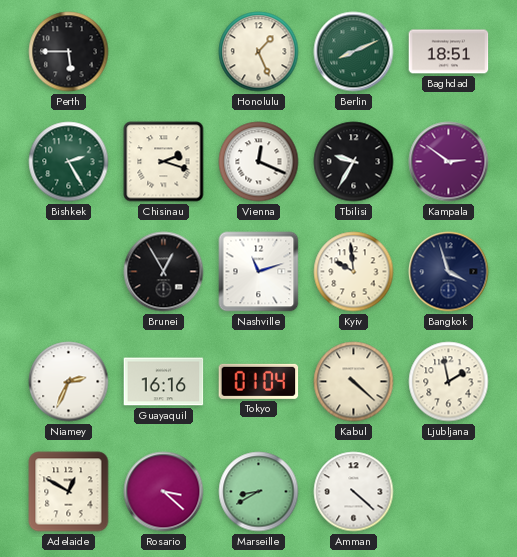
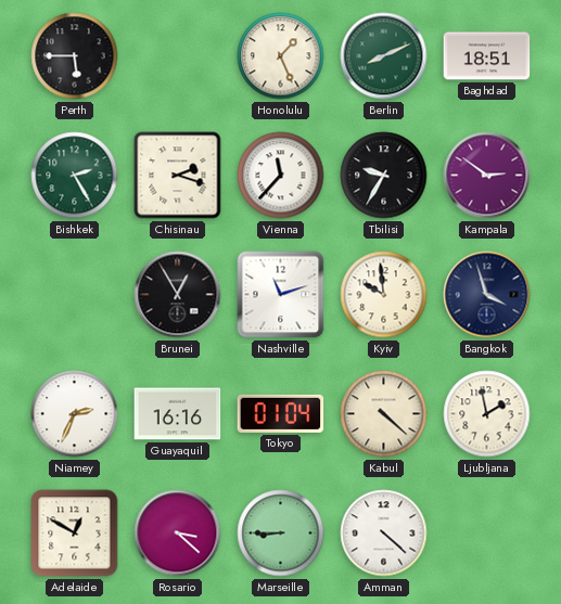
Vienna: 12:19 -> 11:37
Marseille: 8:40 -> 8:45
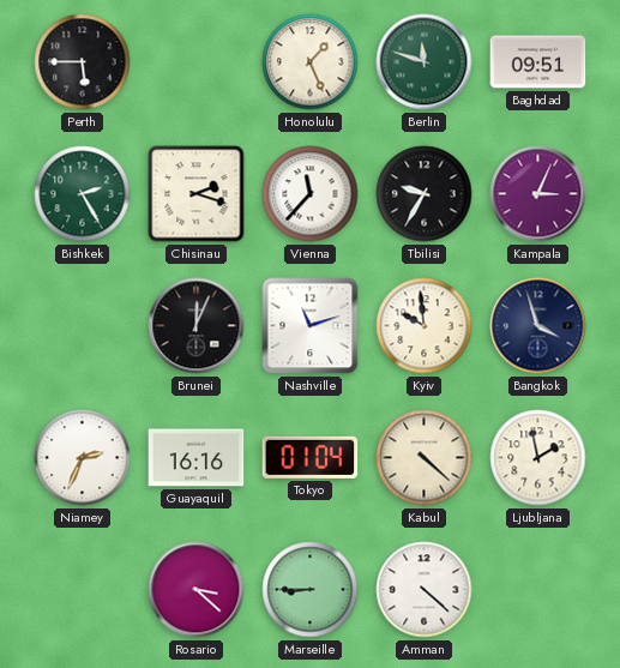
Berlin: 8:11 -> 11:48
Baghdad: 18:51 -> 09:51
Kampala: 2:51 -> 3:04
Brunei: 12:55 -> 12:04
Adelaide: 12:50 -> none
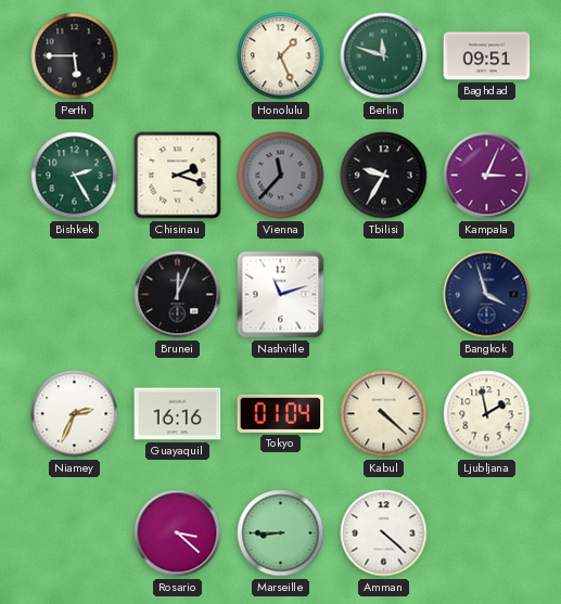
Vienna dial: white -> grey
Kyiv: 9:59 -> none
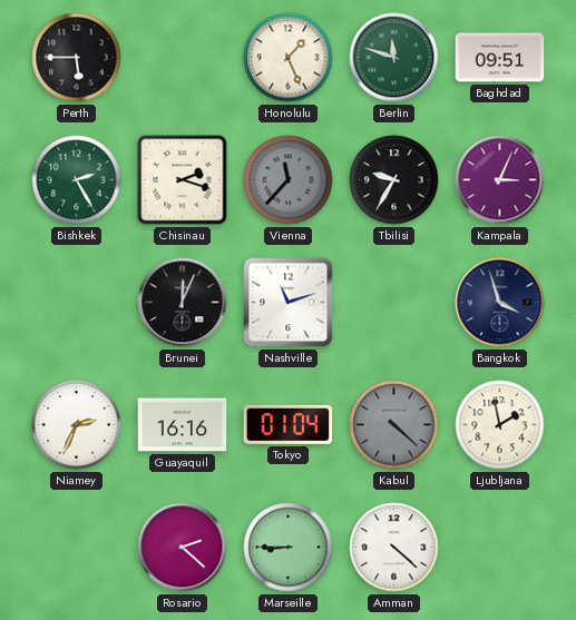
Kabul dial: cream -> grey
Rosario: 3:22 -> 2:22
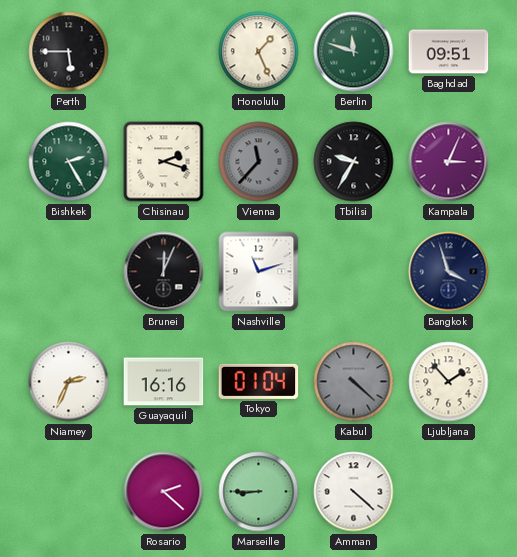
Ljubljana: 1:58 -> 1:53
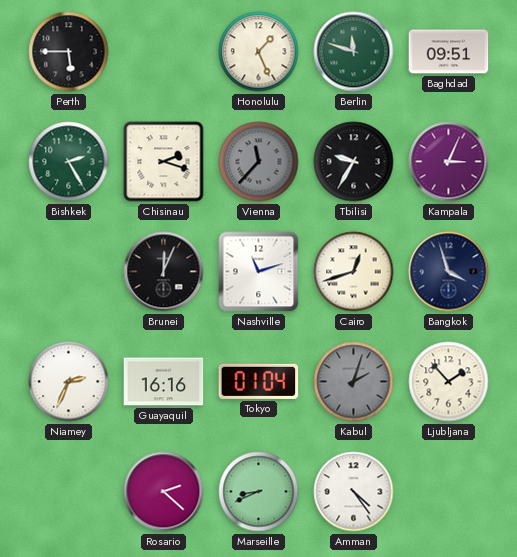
Cairo: none -> 12:42
Kabul: 4:22 -> 2:03
Marseille: 8:45 -> 8:41
Amman: 4:22 -> 4:24
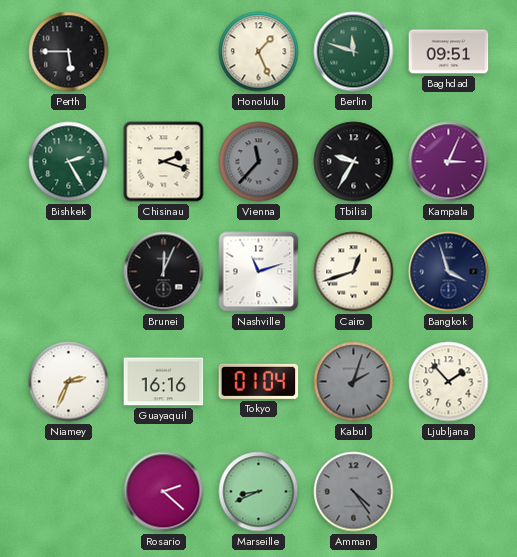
Amman dial: white -> grey
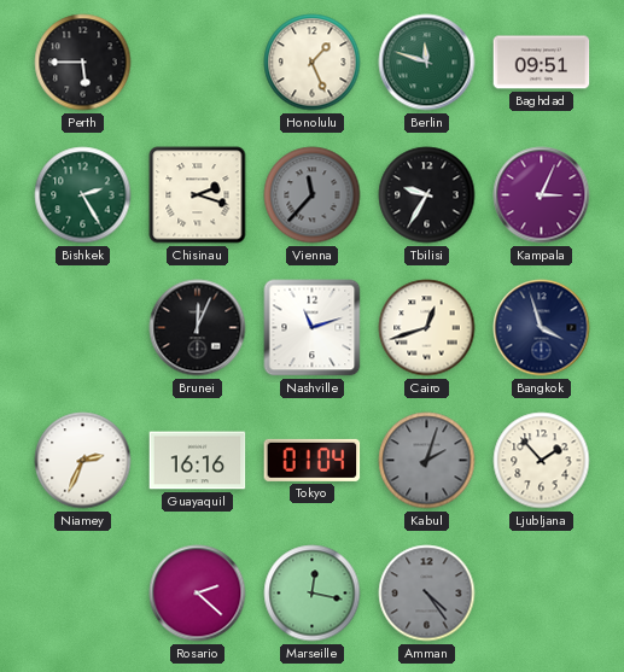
Marseille: 8:41 -> 12:17
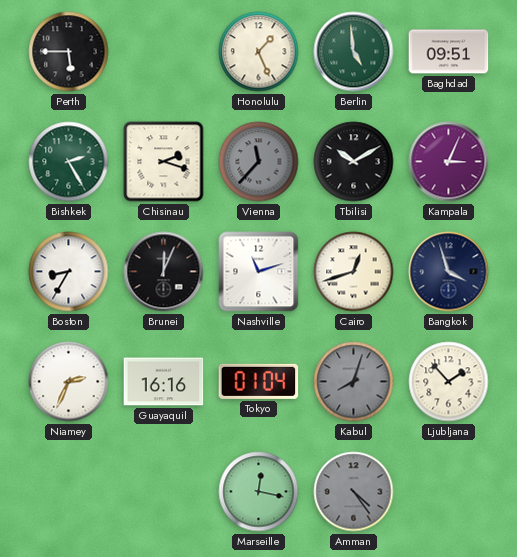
Berlin: 11:48 -> 4:59
Tbilisi: 9:35 -> 10:10
Boston: none -> 8:35
Kabul: 2:03 -> 8:03
Rosario: 2:22 -> none
